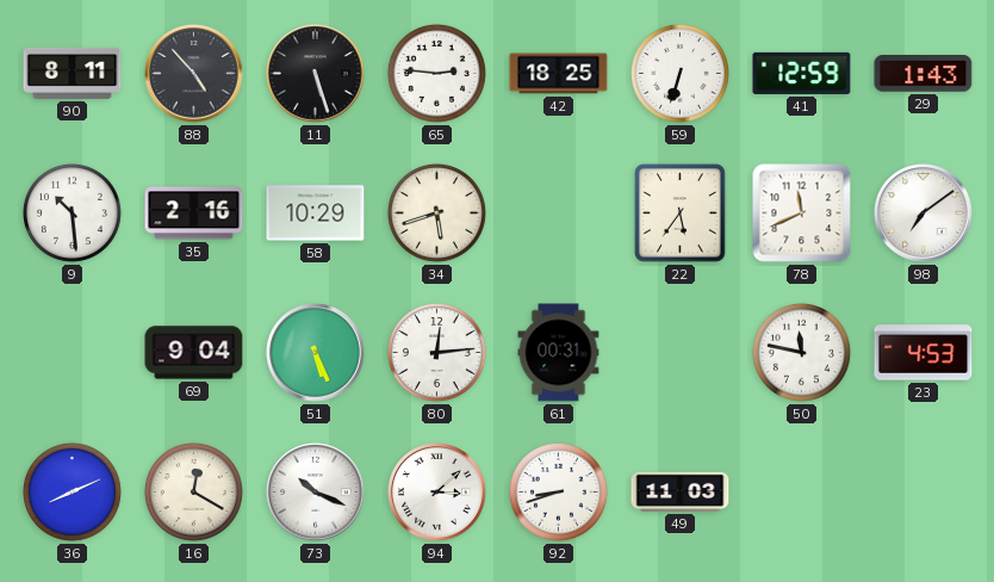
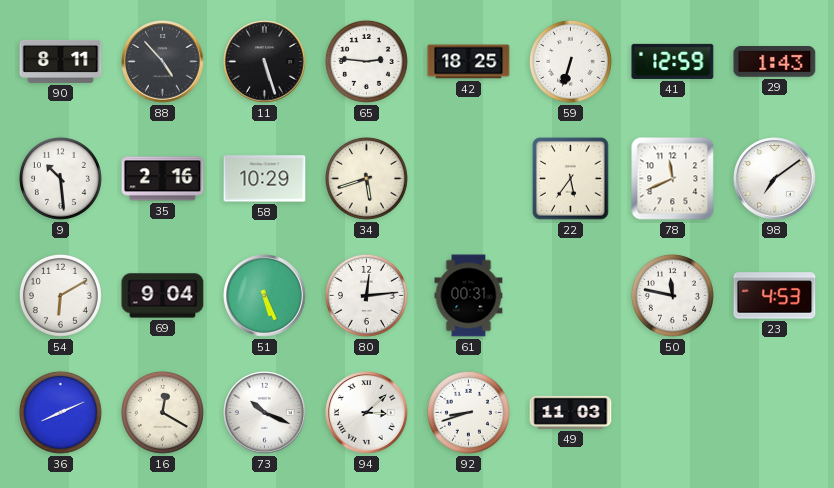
54: none -> 6:10
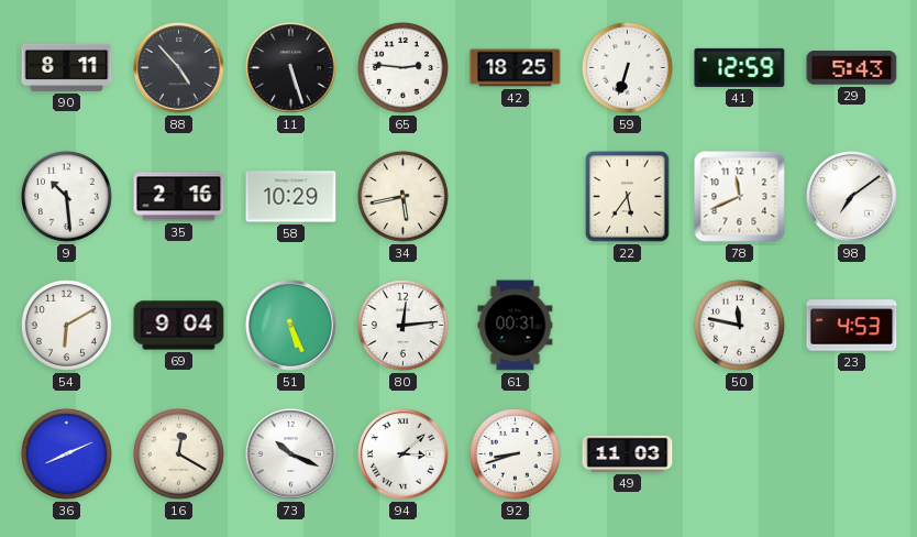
29: 1:43 -> 5:43
34: 5:42 -> 5:43
